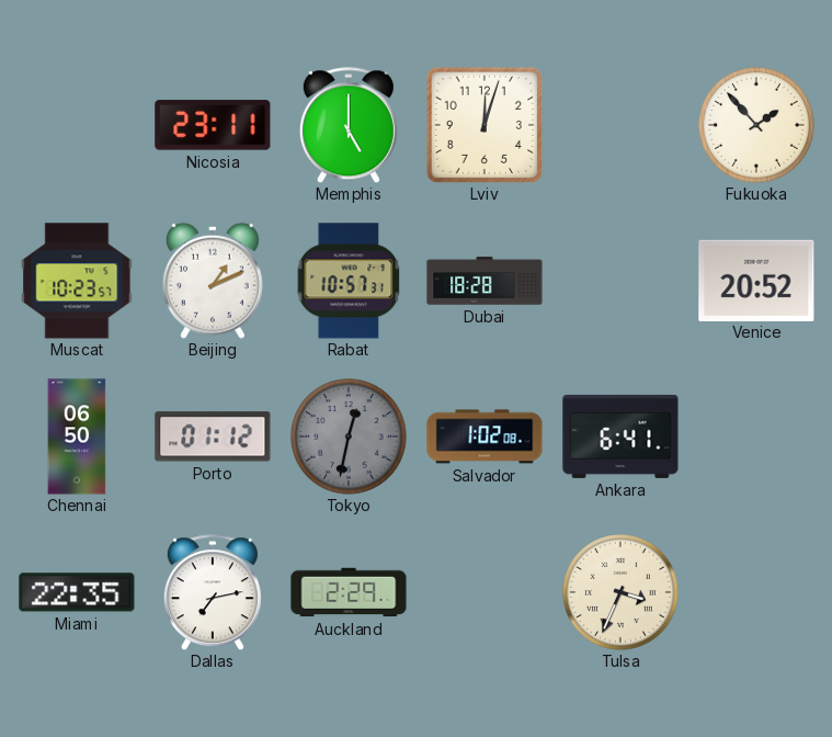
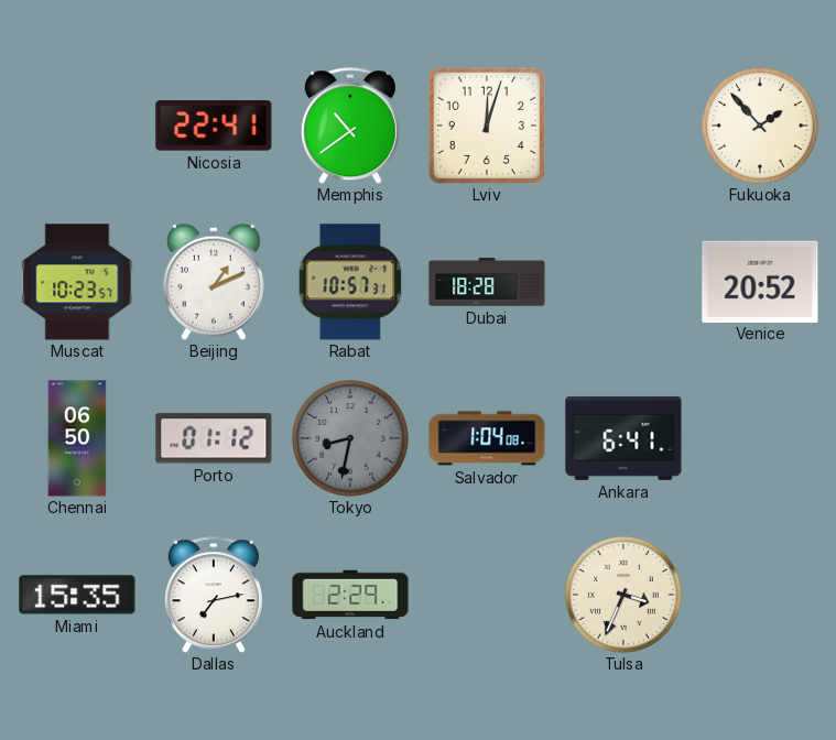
Nicosia: 23:11 -> 22:41
Memphis: 5:00 -> 10:39
Tokyo: 12:32 -> 8:32
Salvador: 1:02 -> 1:04
Miami: 22:35 -> 15:35
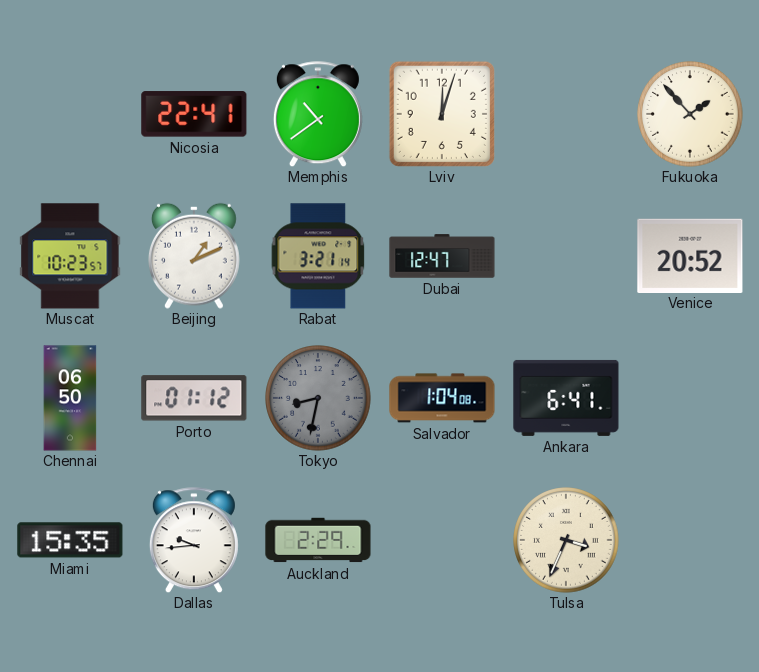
Rabat: 10:57 -> 3:21
Dubai: 18:28 -> 12:47
Dallas: 7:13 -> 9:44
